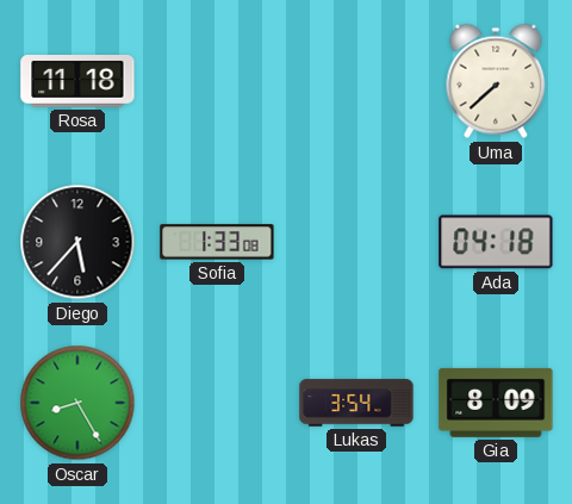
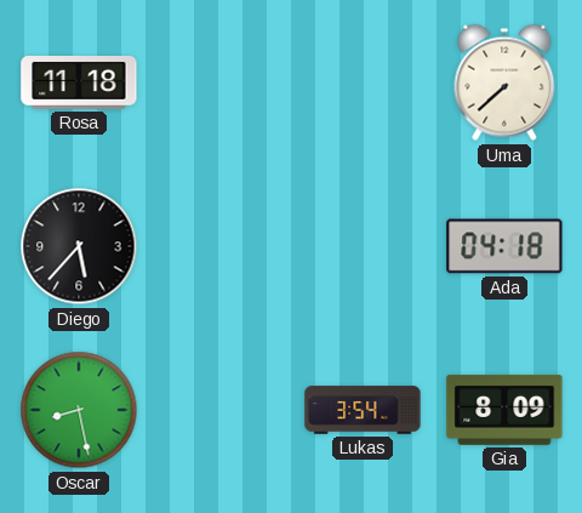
Sofia: 1:33 -> none
Oscar: 8:25 -> 8:28
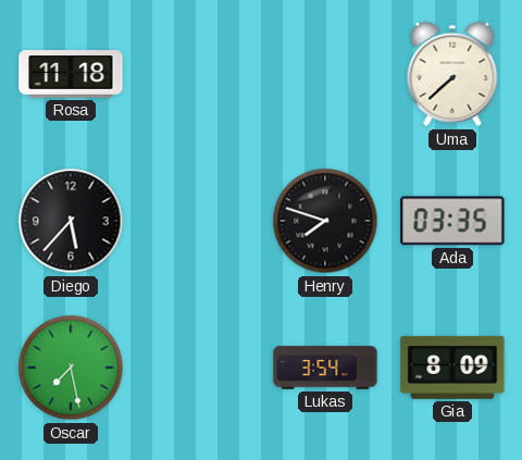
Henry: none -> 7:48
Ada: 04:18 -> 03:35
Oscar: 8:28 -> 7:28
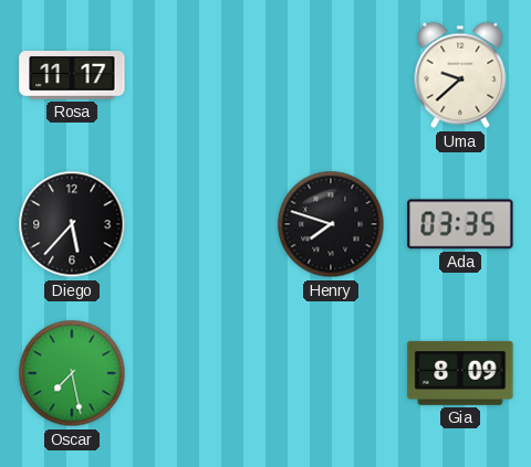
Rosa: 11:18 -> 11:17
Uma: 7:38 -> 9:38
Lukas: 3:54 -> none
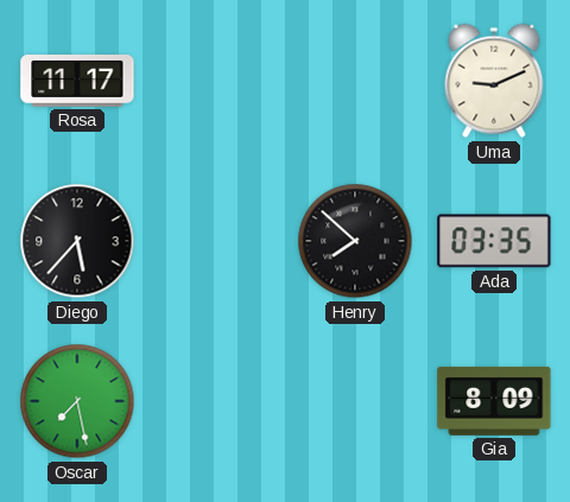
Uma: 9:38 -> 9:11
Henry: 7:48 -> 7:52
